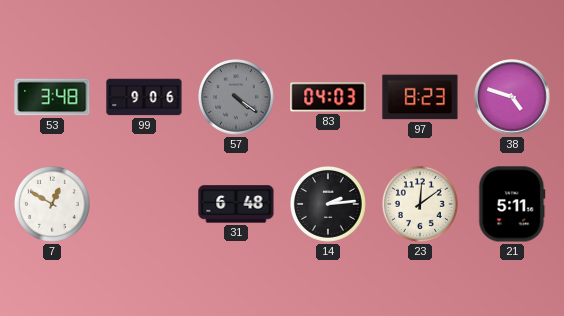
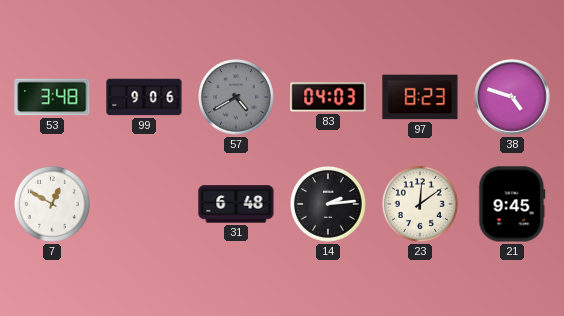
57: 4:21 -> 4:40
21: 5:11 -> 9:45
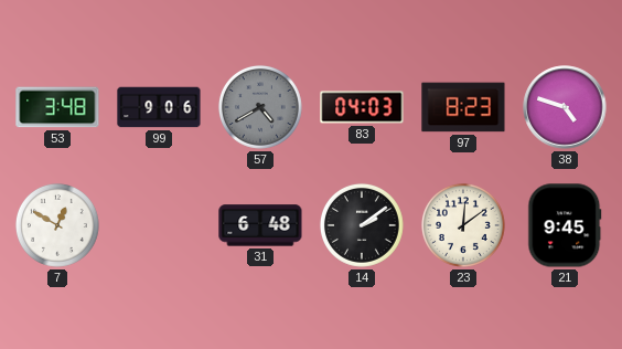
14: 2:14 -> 2:09
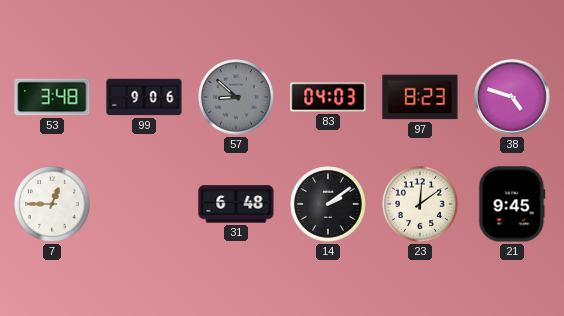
57: 4:40 -> 8:52
7: 12:50 -> 12:45
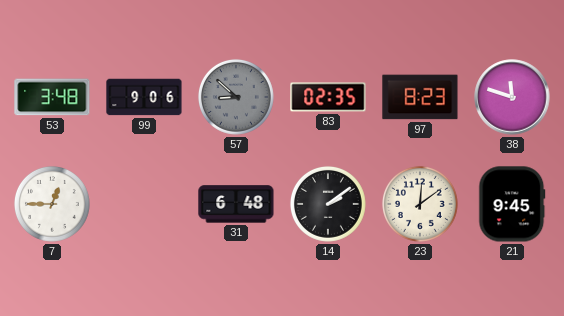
83: 04:03 -> 02:35
38: 4:48 -> 11:48
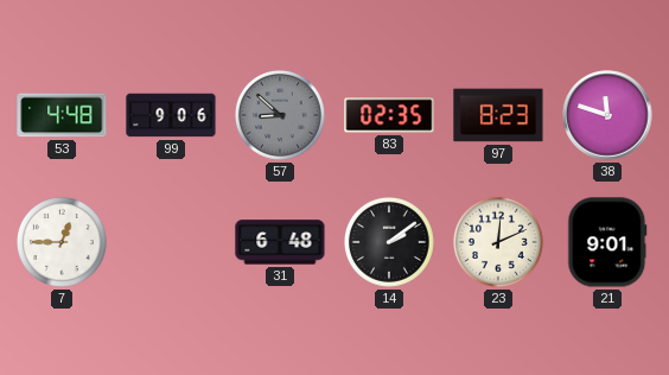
53: 3:48 -> 4:48
23: 12:09 -> 12:11
21: 9:45 -> 9:01
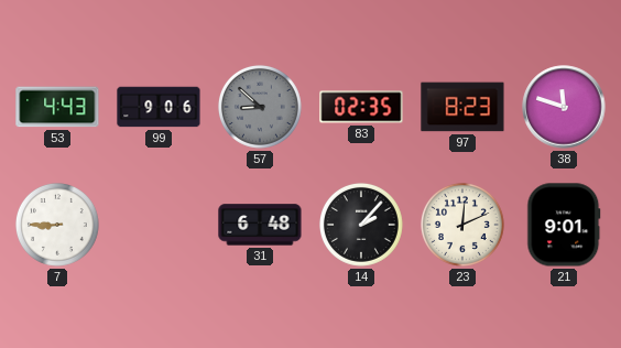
53: 4:48 -> 4:43
7: 12:45 -> 8:45
14: 2:09 -> 2:07
